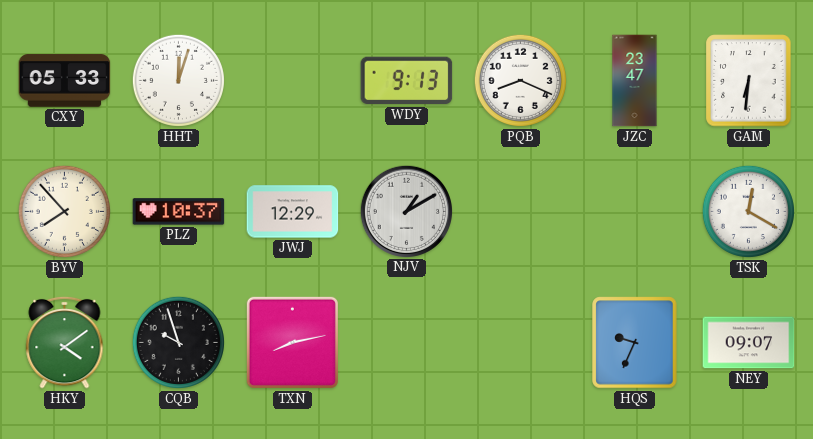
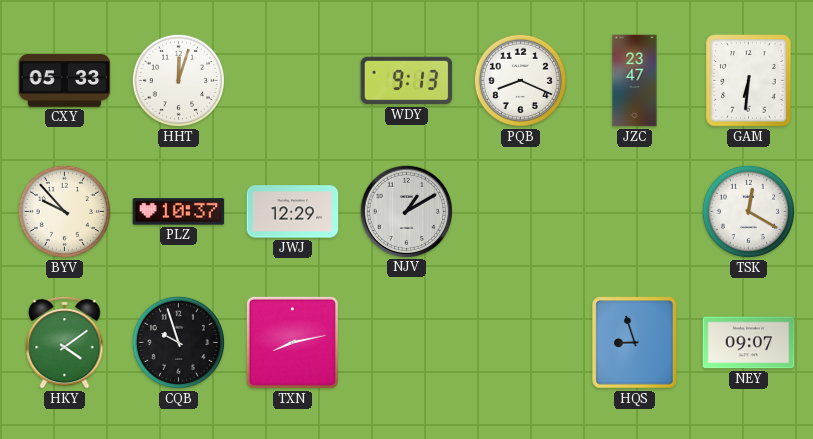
BYV: 7:53 -> 9:53
HQS: 9:34 -> 8:57
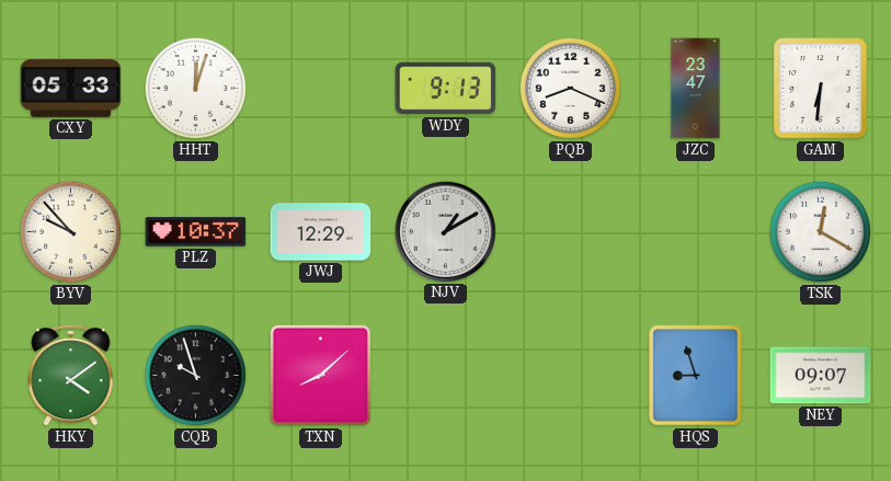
TXN: 8:13 -> 8:08
